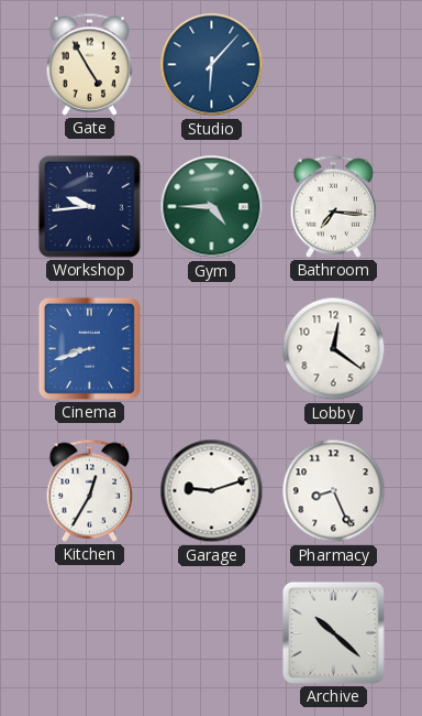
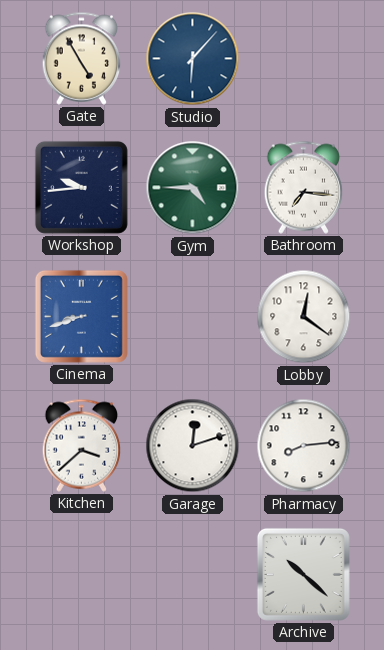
Kitchen: 12:35 -> 3:38
Garage: 9:12 -> 12:12
Pharmacy: 8:26 -> 8:14
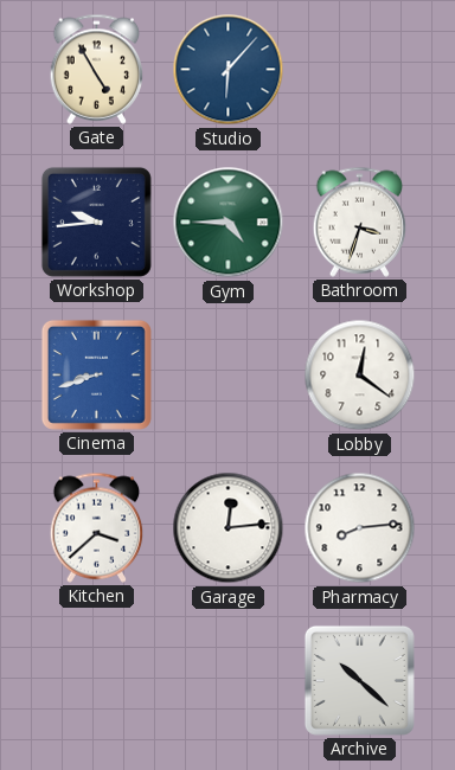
Bathroom: 7:16 -> 3:33
Garage: 12:12 -> 12:14
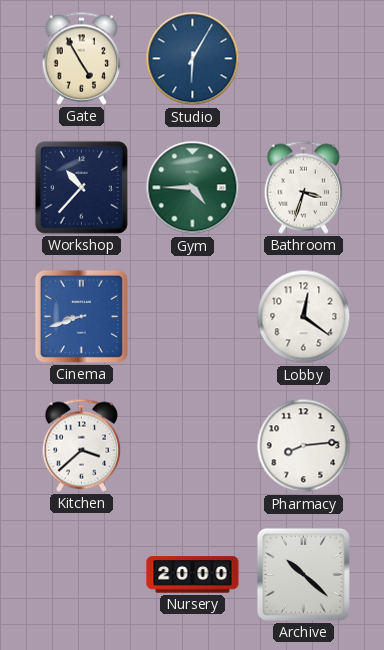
Studio: 6:07 -> 6:05
Workshop: 9:44 -> 10:37
Garage: 12:14 -> none
Nursery: none -> 20:00
